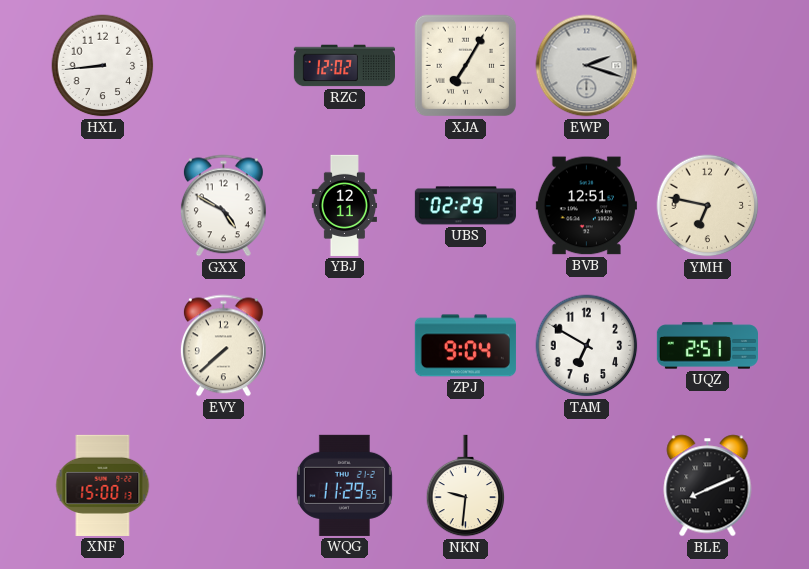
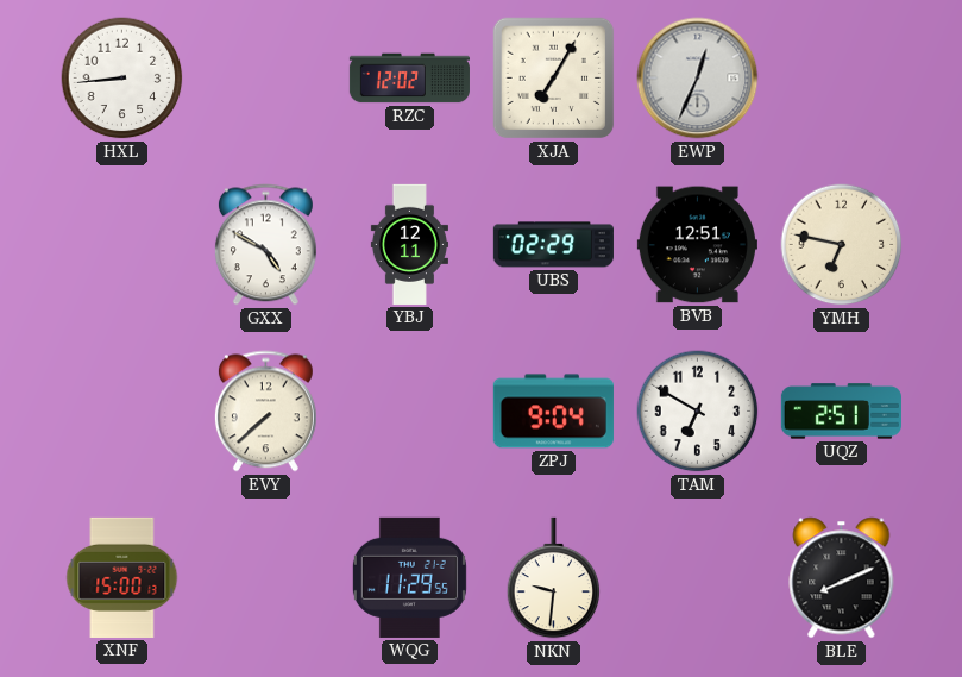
EWP: 2:18 -> 12:34
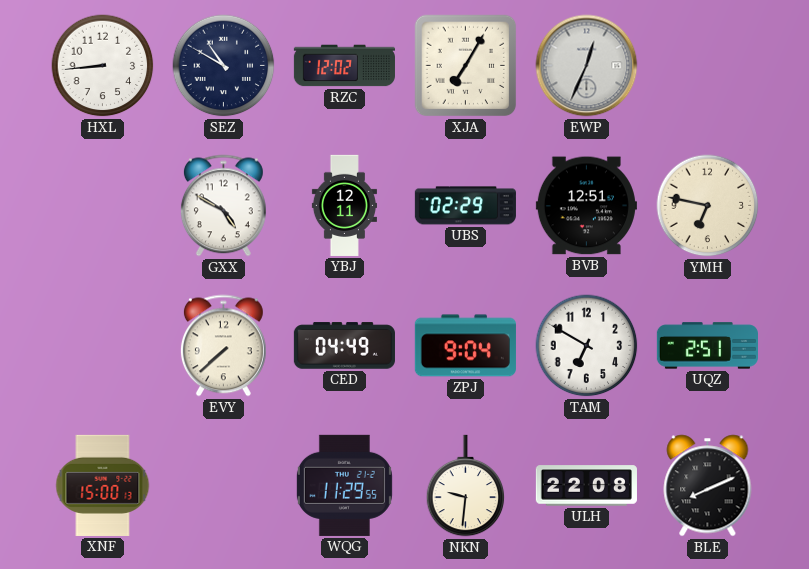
SEZ: none -> 10:50
CED: none -> 04:49
ULH: none -> 22:08
